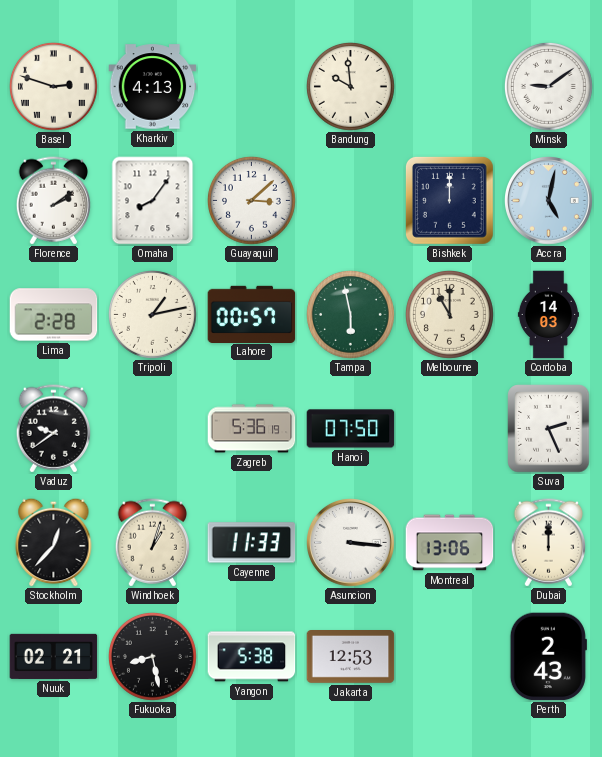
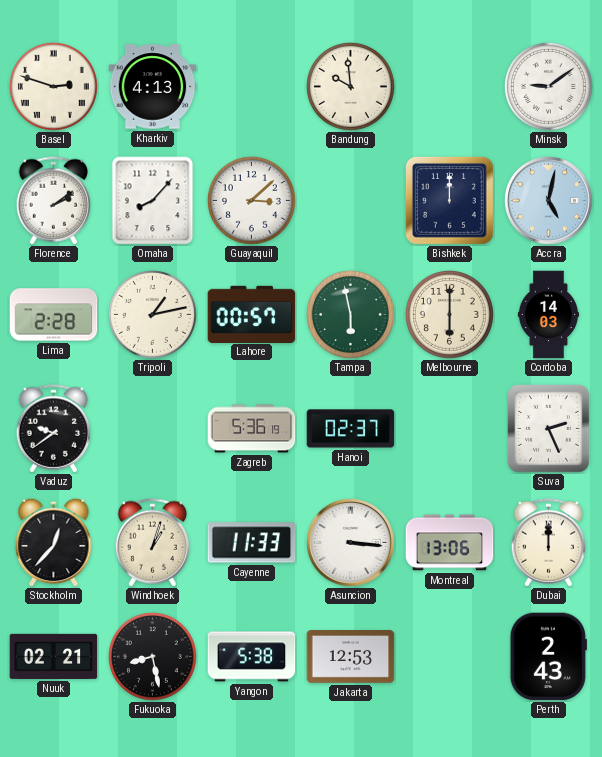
Omaha: 8:06 -> 8:07
Melbourne: 11:00 -> 6:00
Hanoi: 07:50 -> 02:37
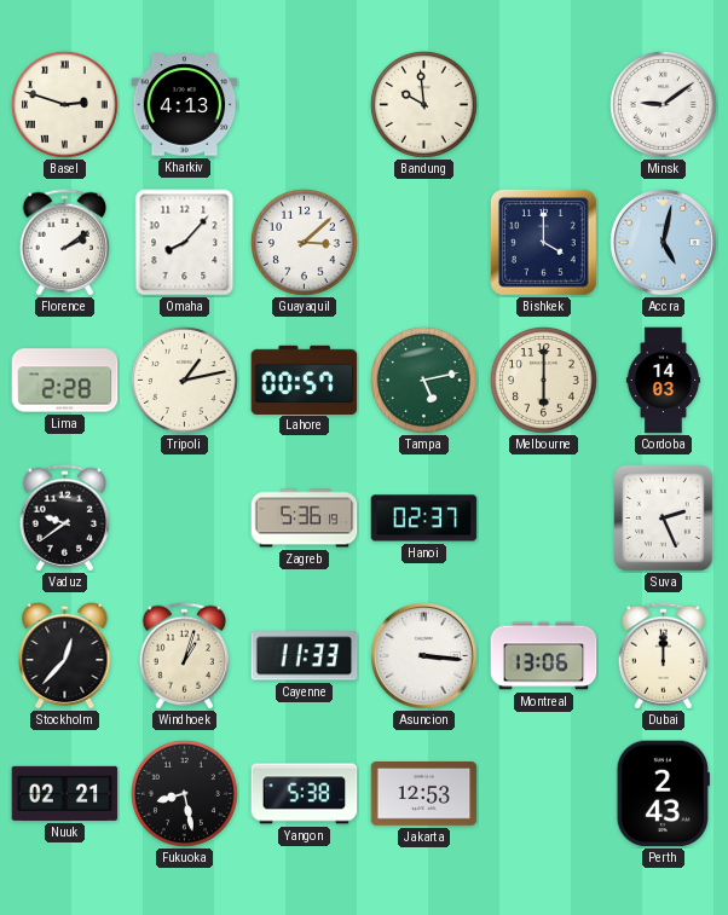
Bishkek: 12:00 -> 4:00
Tampa: 5:58 -> 5:13
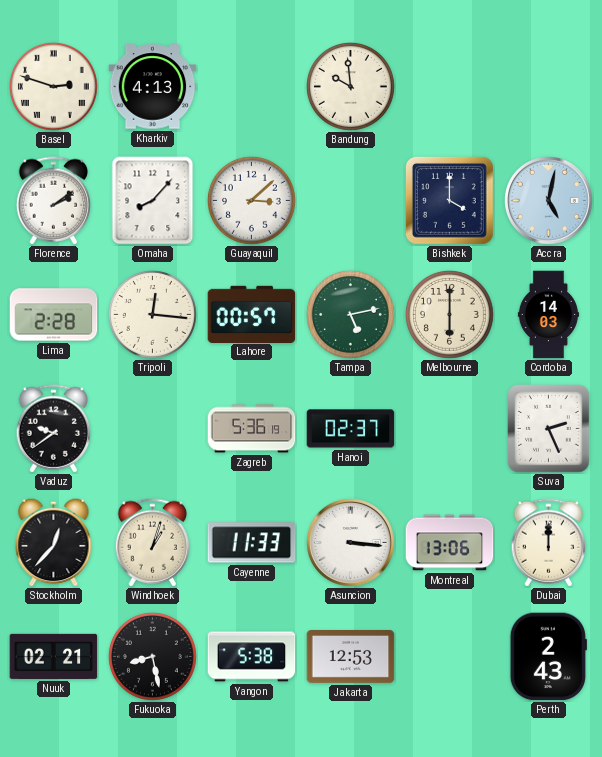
Minsk: 9:09 -> none
Tripoli: 1:13 -> 12:16
